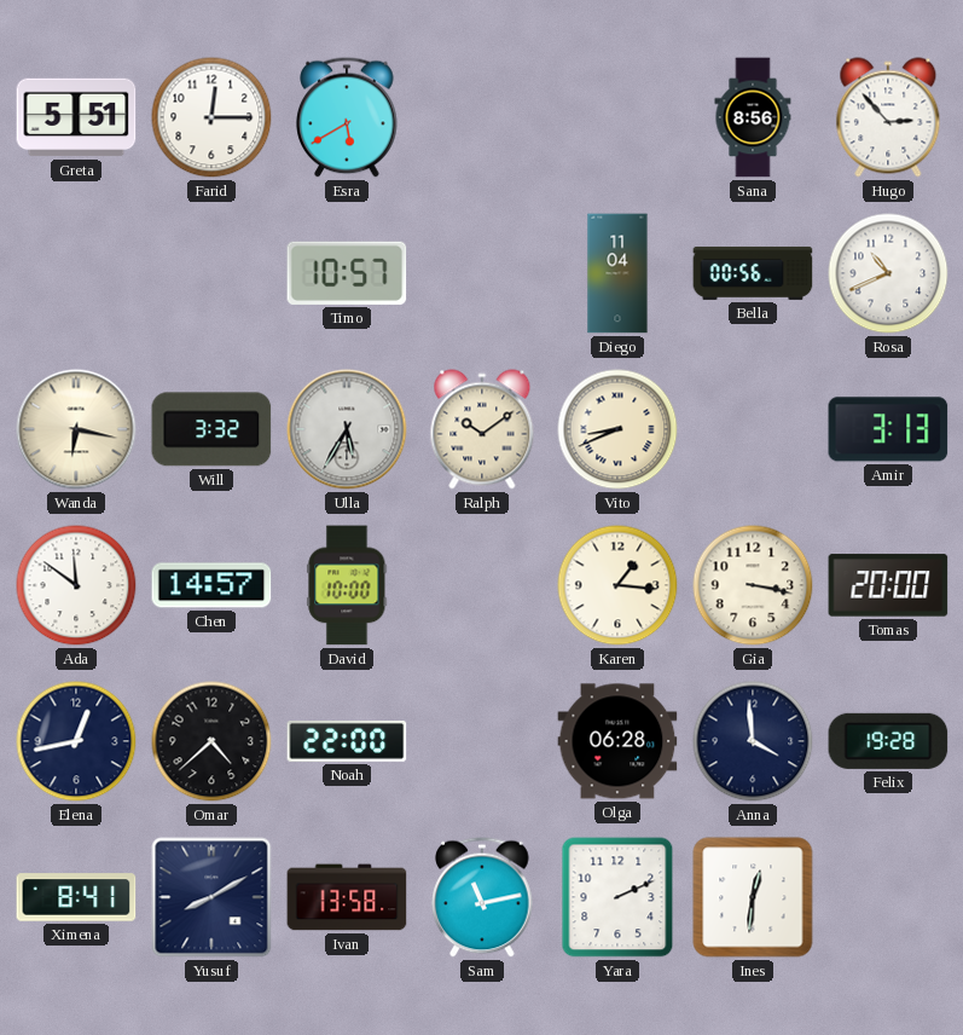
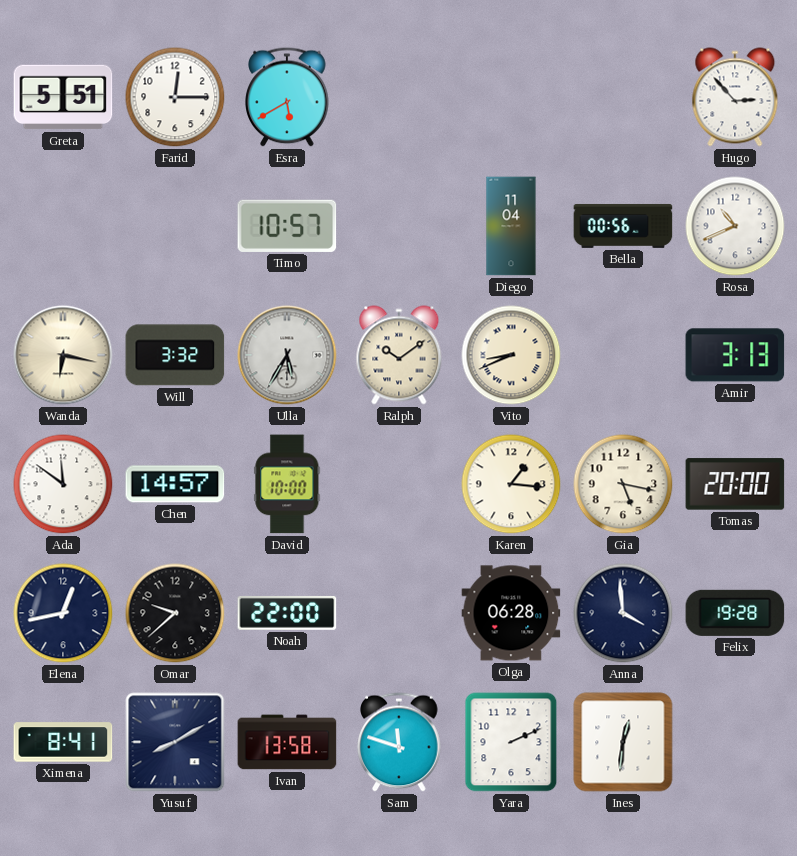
Sana: 8:56 -> none
Gia: 3:17 -> 5:17
Omar: 4:38 -> 9:38
Sam: 11:13 -> 11:48
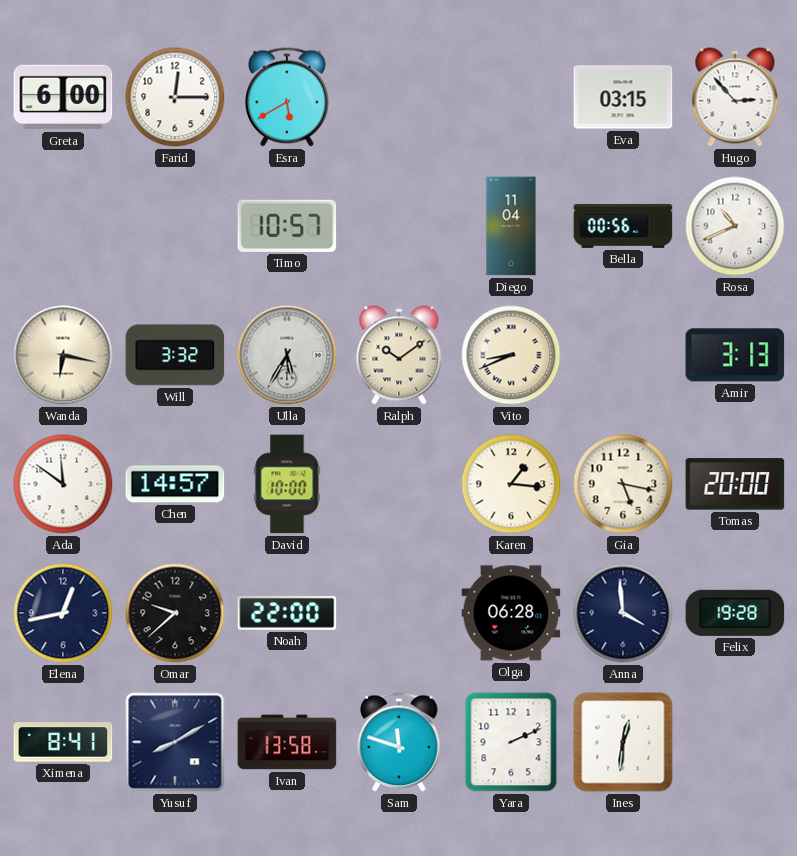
Greta: 5:51 -> 6:00
Eva: none -> 03:15
